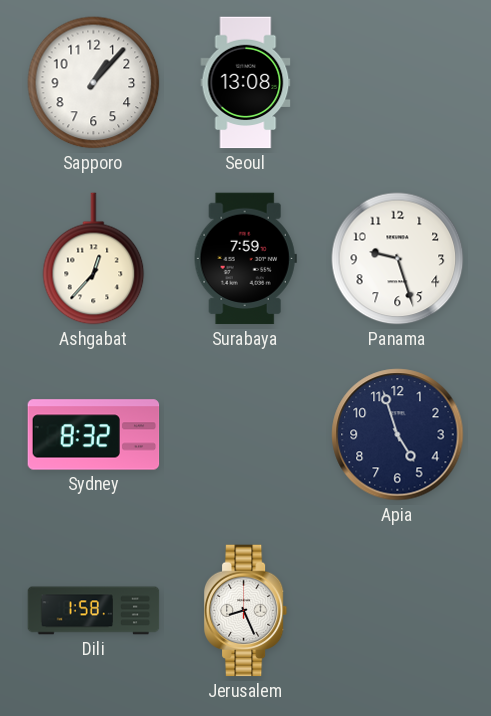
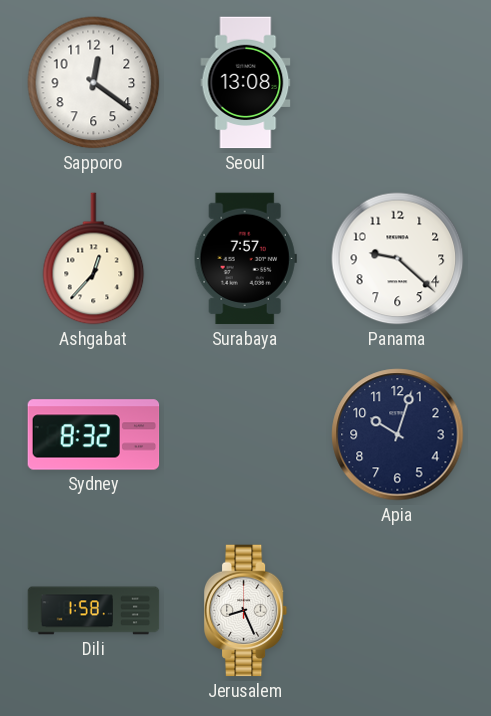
Sapporo: 1:07 -> 12:21
Surabaya: 7:59 -> 7:57
Panama: 9:27 -> 9:22
Apia: 4:57 -> 10:03
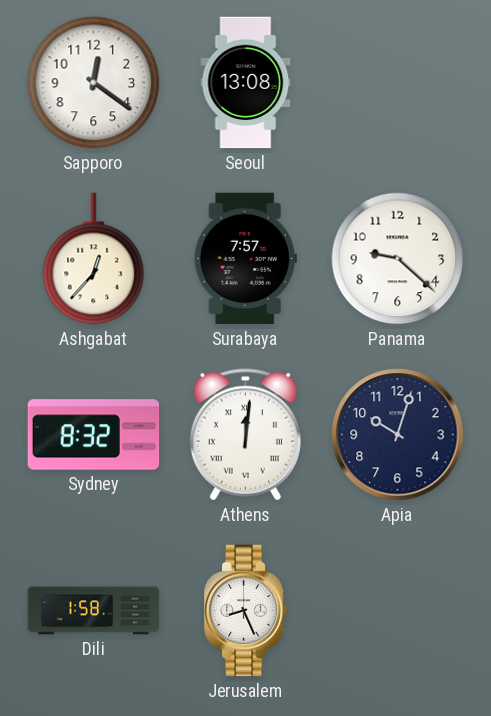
Athens: none -> 12:01
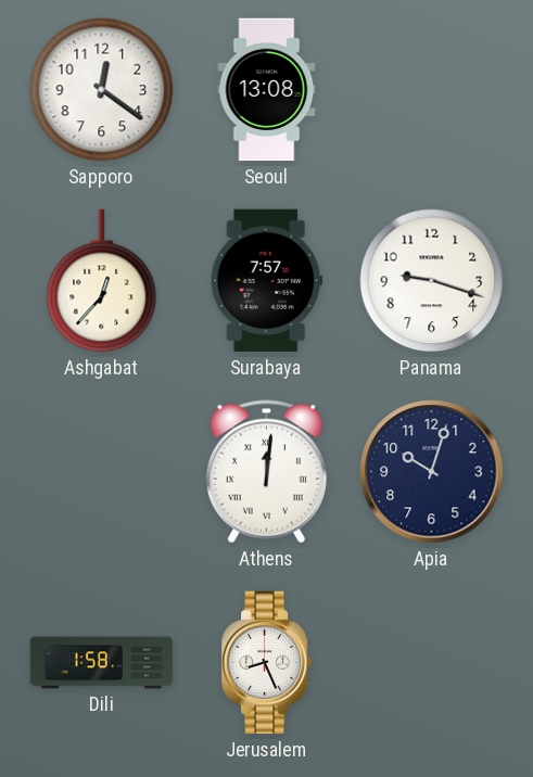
Panama: 9:22 -> 9:18
Sydney: 8:32 -> none
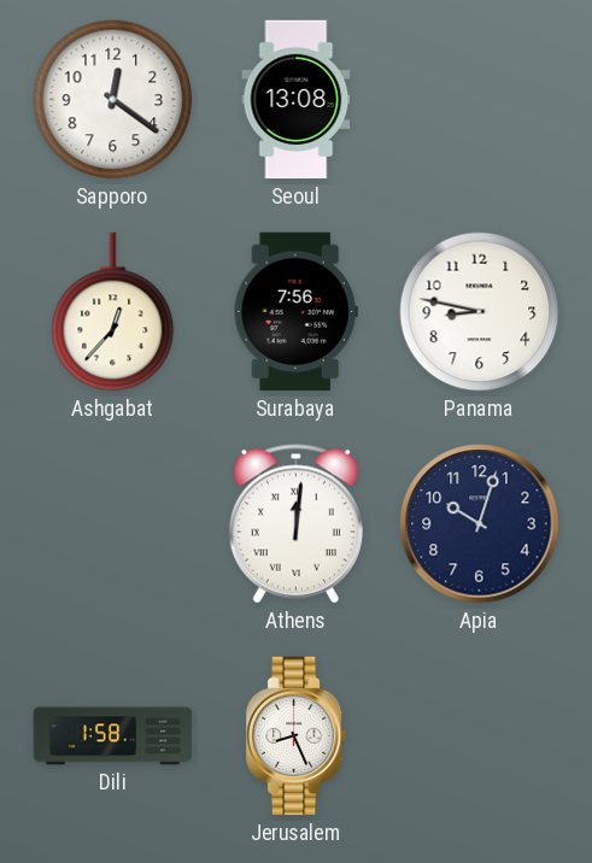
Surabaya: 7:57 -> 7:56
Panama: 9:18 -> 8:47
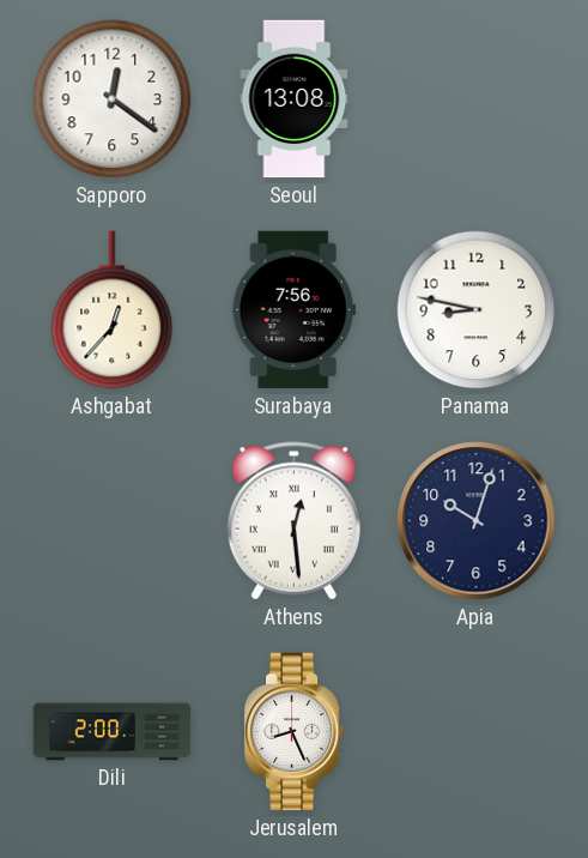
Athens: 12:01 -> 12:29
Dili: 1:58 -> 2:00
